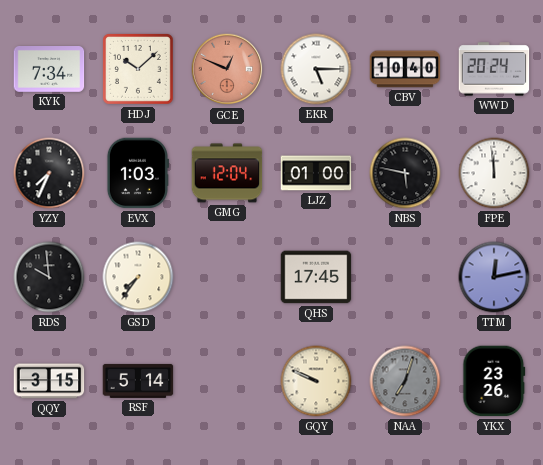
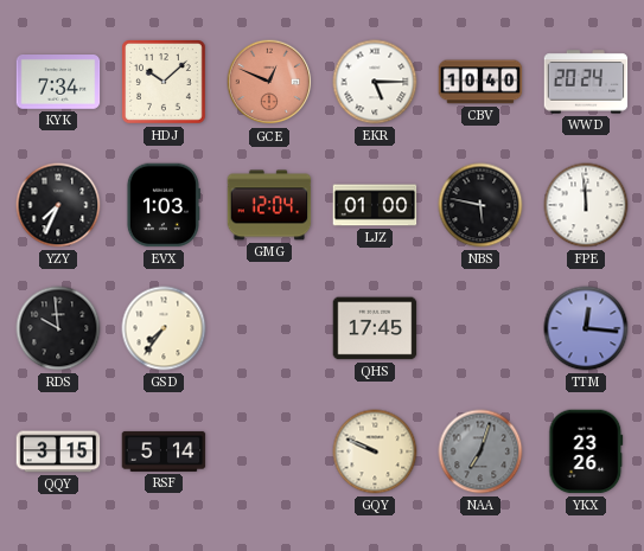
TTM: 12:13 -> 12:16
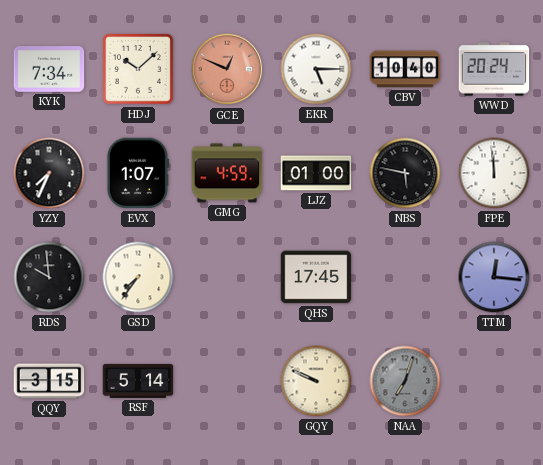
EVX: 1:03 -> 1:07
GMG: 12:04 -> 4:59
YKX: 23:26 -> none
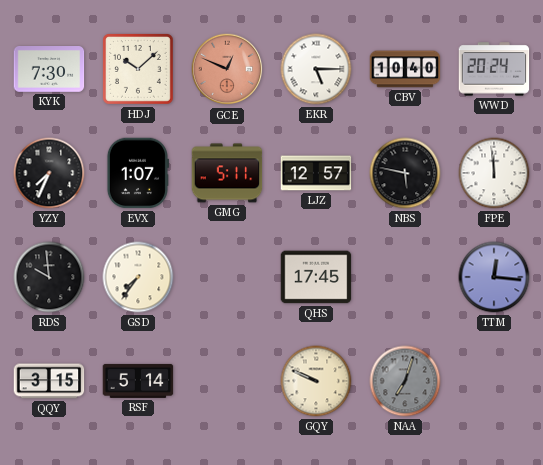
KYK: 7:34 -> 7:30
GMG: 4:59 -> 5:11
LJZ: 01:00 -> 12:57
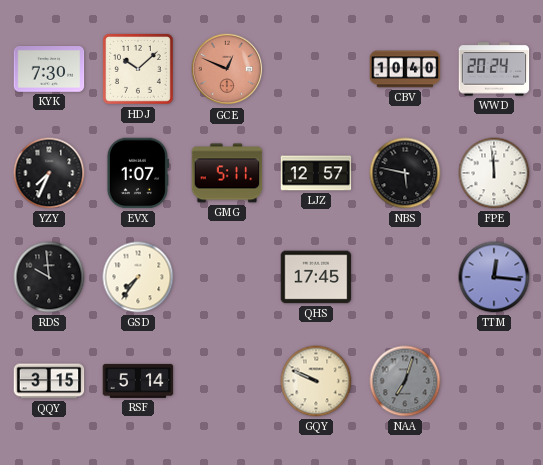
EKR: 5:15 -> none
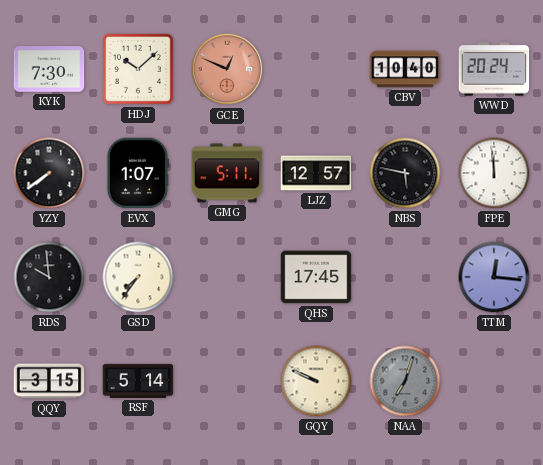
YZY: 7:34 -> 7:39
